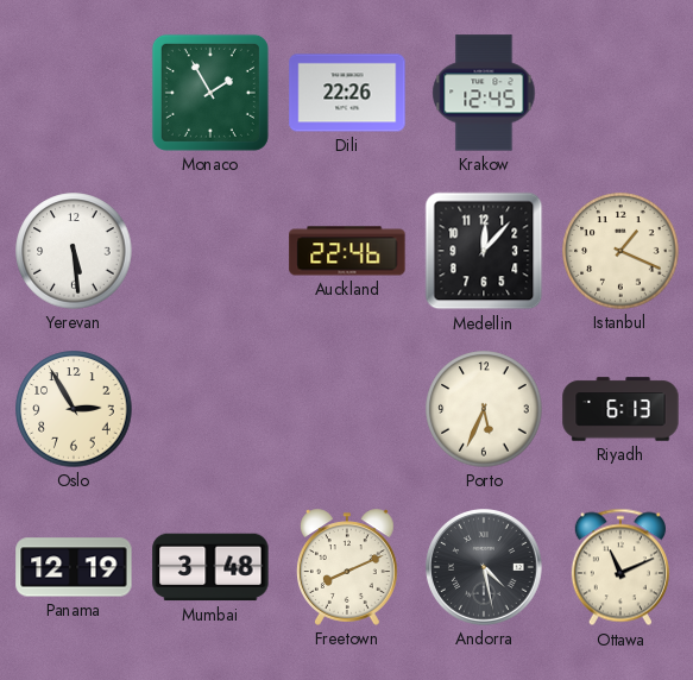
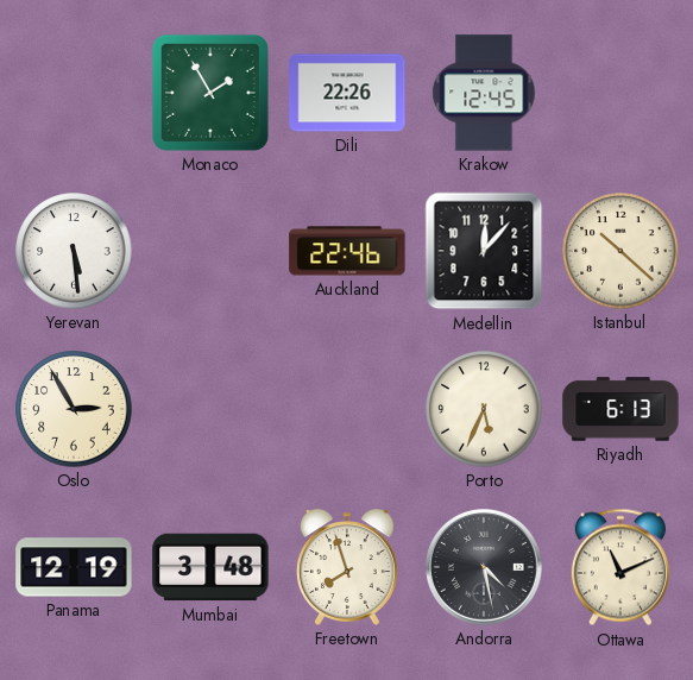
Istanbul: 1:19 -> 10:22
Freetown: 8:11 -> 7:57
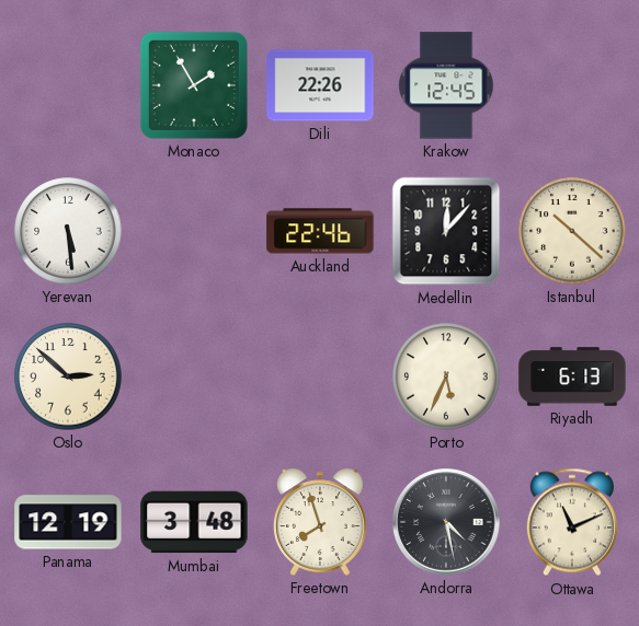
Oslo: 2:55 -> 2:52
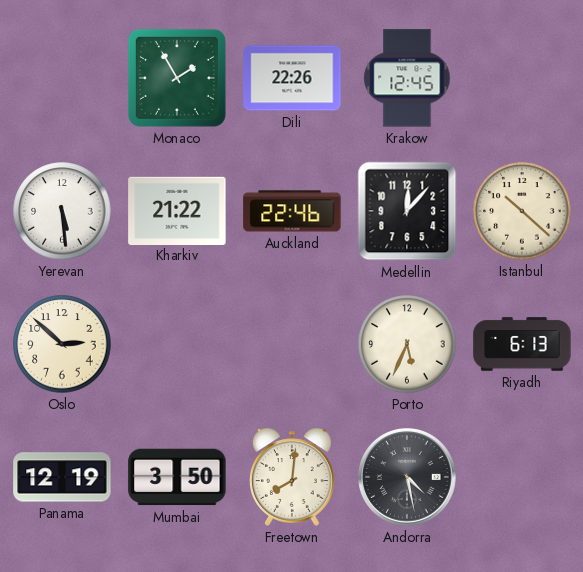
Kharkiv: none -> 21:22
Mumbai: 3:48 -> 3:50
Freetown: 7:57 -> 8:01
Ottawa: 11:11 -> none
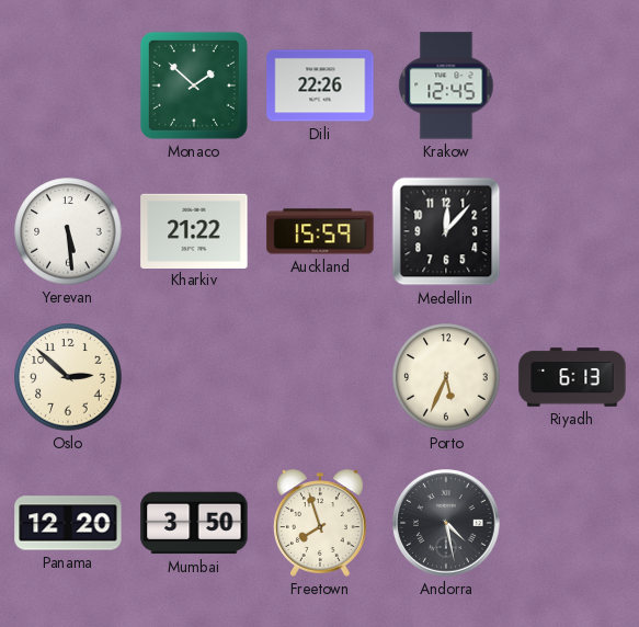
Monaco: 1:55 -> 1:52
Auckland: 22:46 -> 15:59
Istanbul: 10:22 -> none
Panama: 12:19 -> 12:20
Freetown: 8:01 -> 7:57
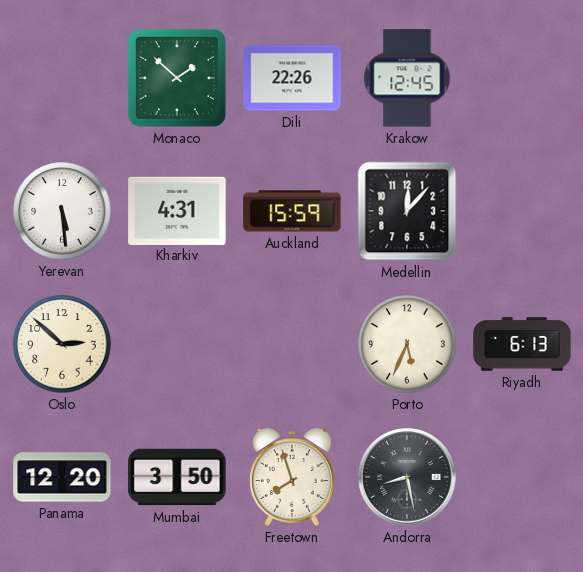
Kharkiv: 21:22 -> 4:31
Andorra: 4:28 -> 8:28
